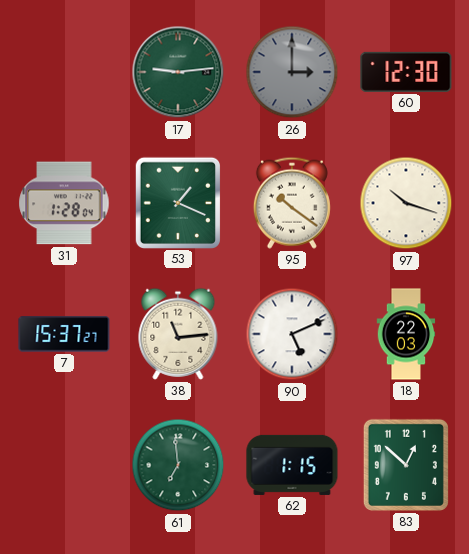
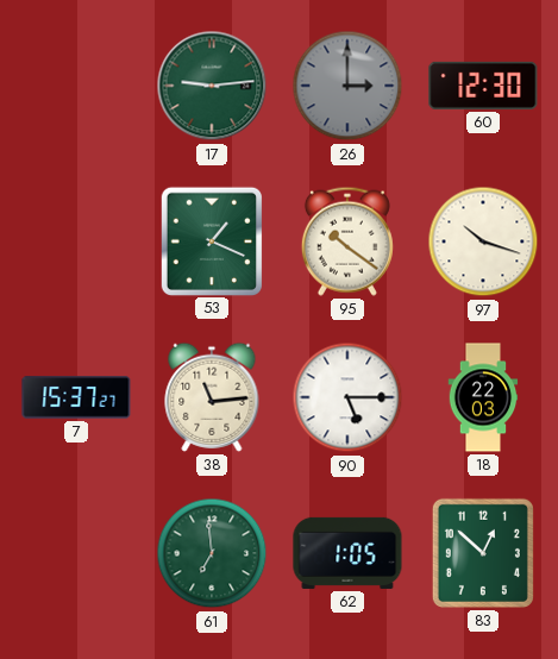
31: 1:28 -> none
90: 5:11 -> 5:15
62: 1:15 -> 1:05
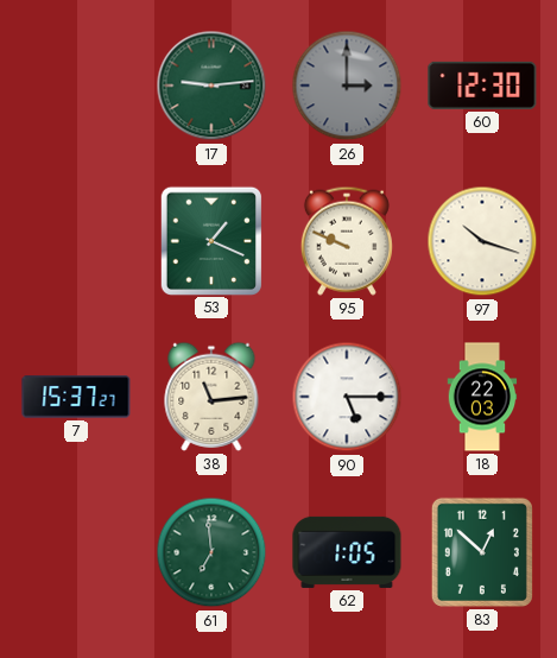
95: 10:21 -> 9:49
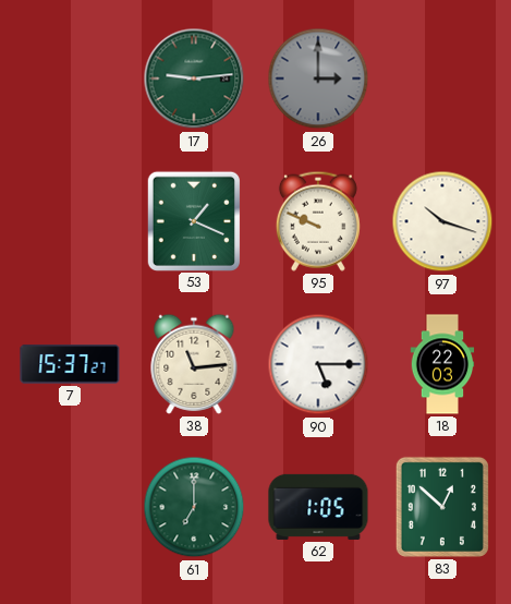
60: 12:30 -> none
61: 6:59 -> 7:00
